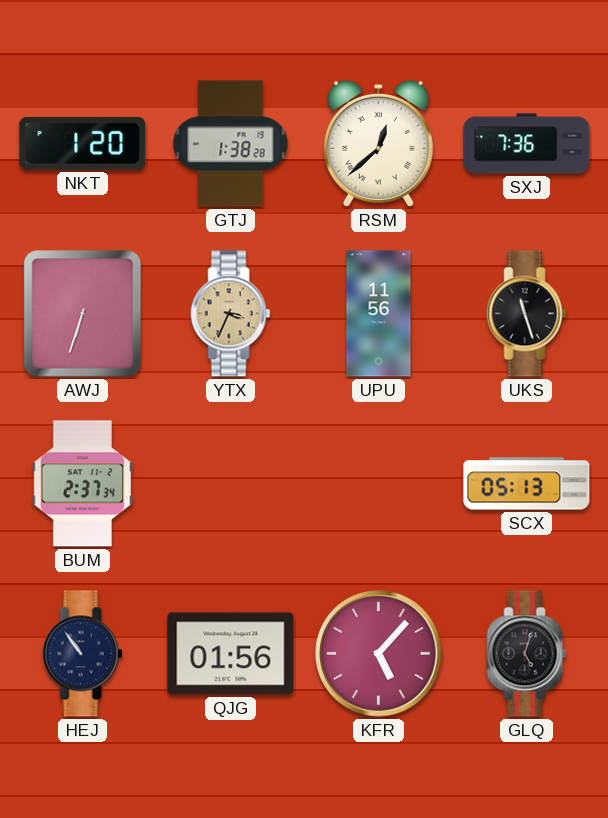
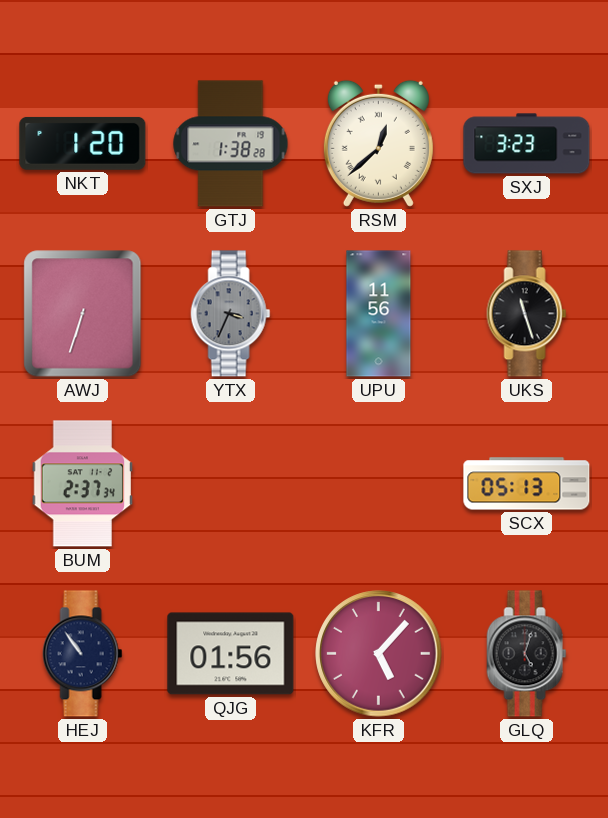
SXJ: 7:36 -> 3:23
YTX dial: champagne -> grey
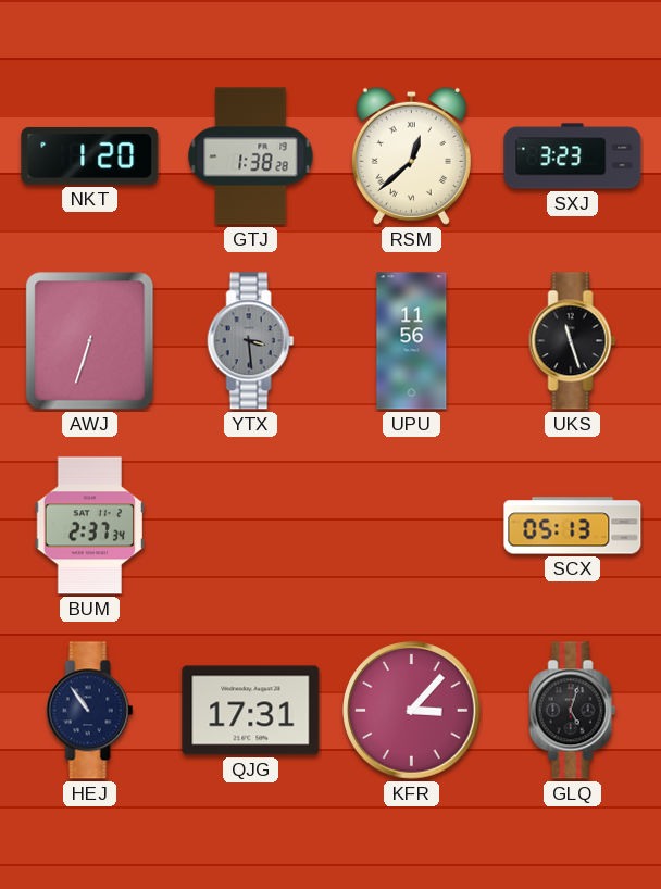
YTX: 3:34 -> 3:29
QJG: 01:56 -> 17:31
KFR: 5:07 -> 3:07
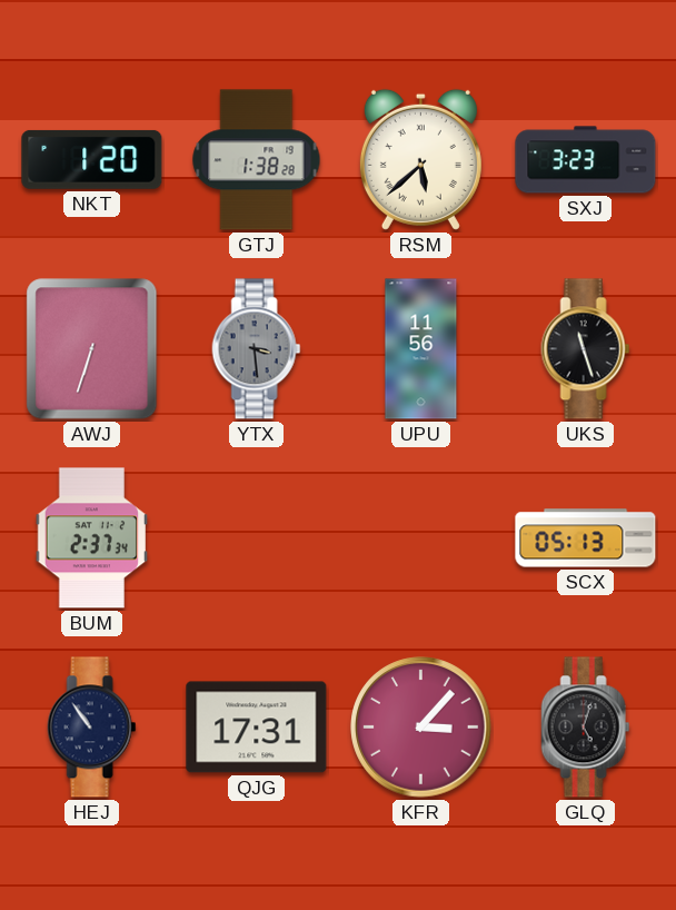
RSM: 12:38 -> 5:38
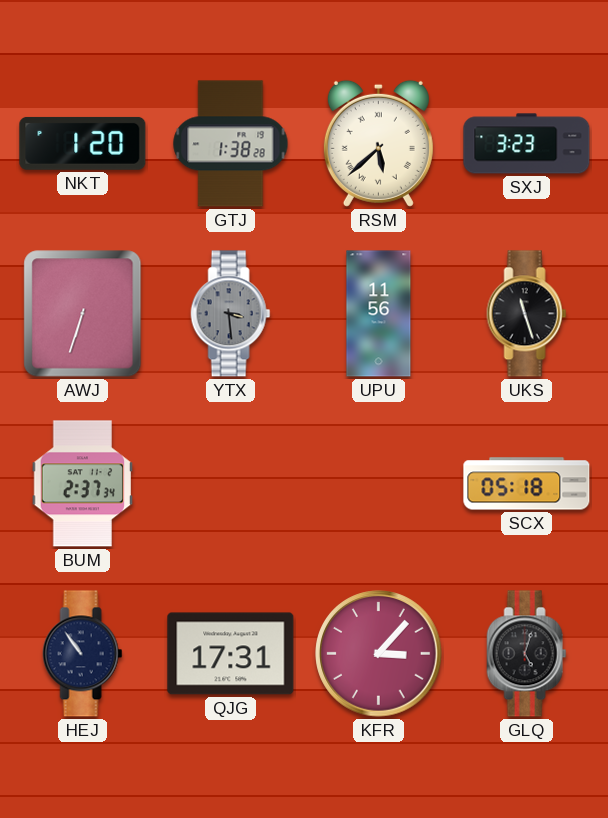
SCX: 05:13 -> 05:18
